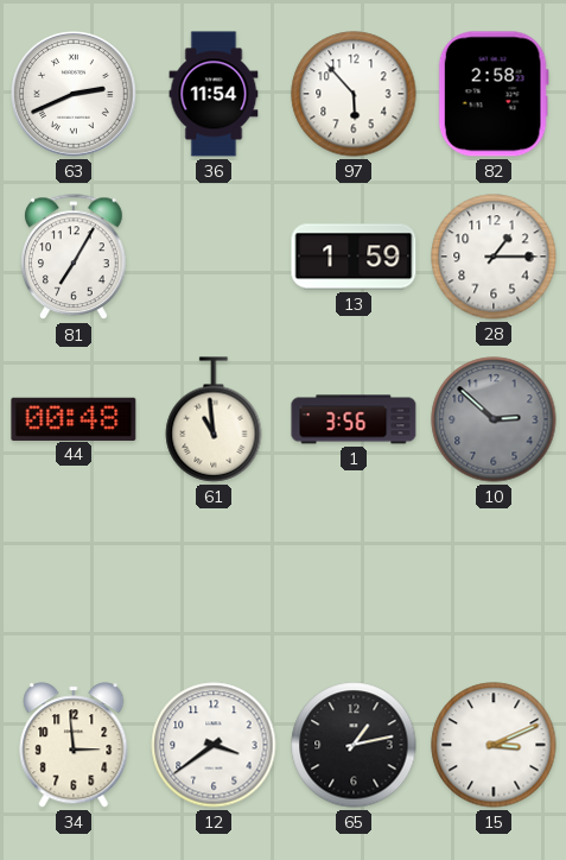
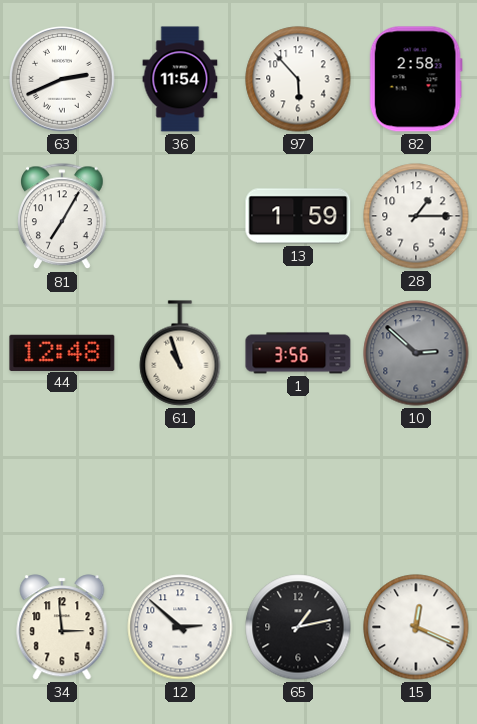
44: 00:48 -> 12:48
61: 10:59 -> 10:57
12: 3:39 -> 2:52
15: 3:11 -> 12:19
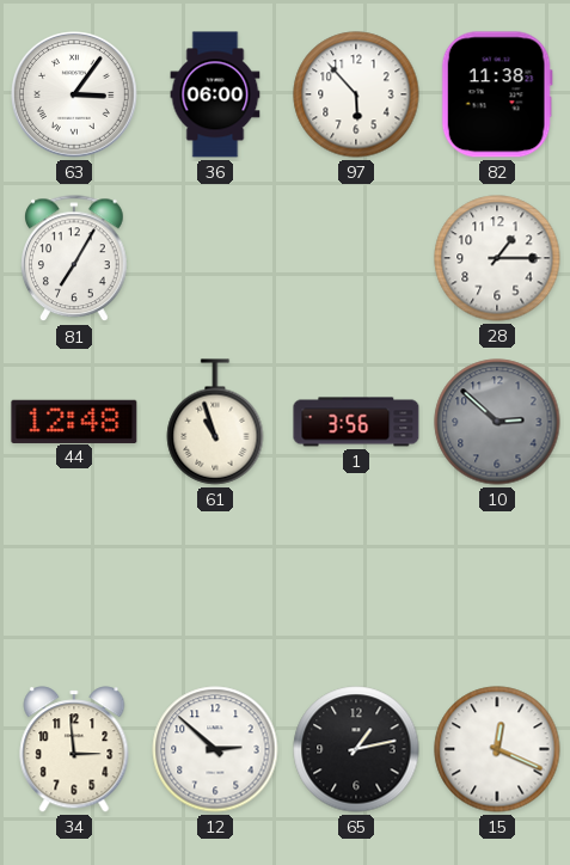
63: 2:41 -> 3:06
36: 11:54 -> 06:00
82: 2:58 -> 11:38
13: 1:59 -> none
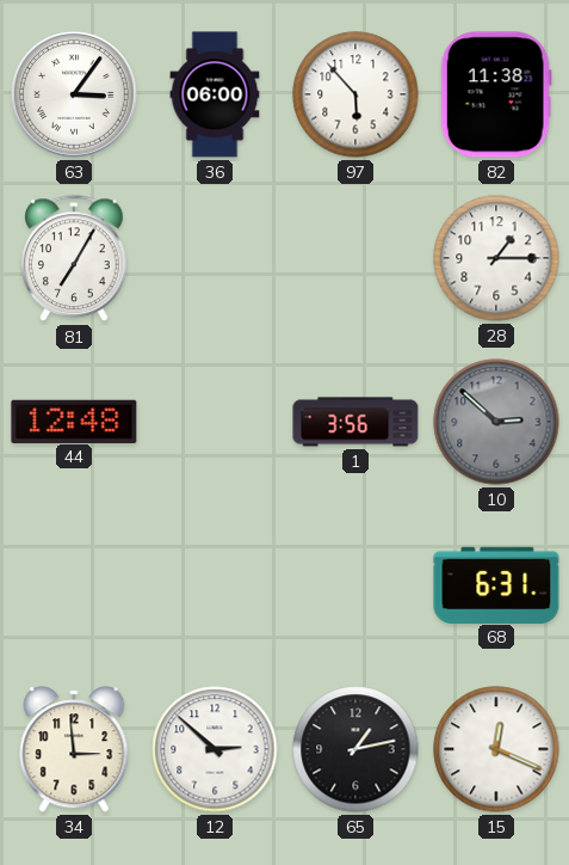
61: 10:57 -> none
68: none -> 6:31
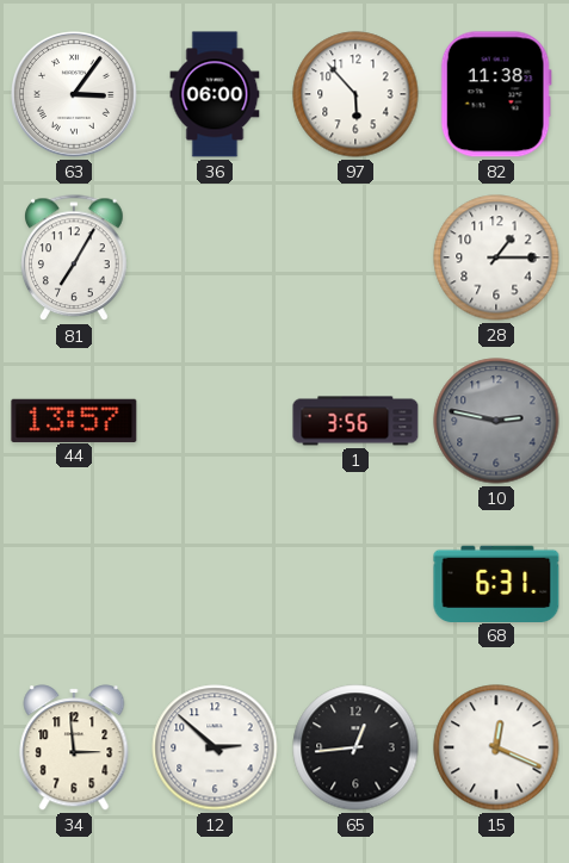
44: 12:48 -> 13:57
10: 2:52 -> 2:47
65: 1:13 -> 12:44
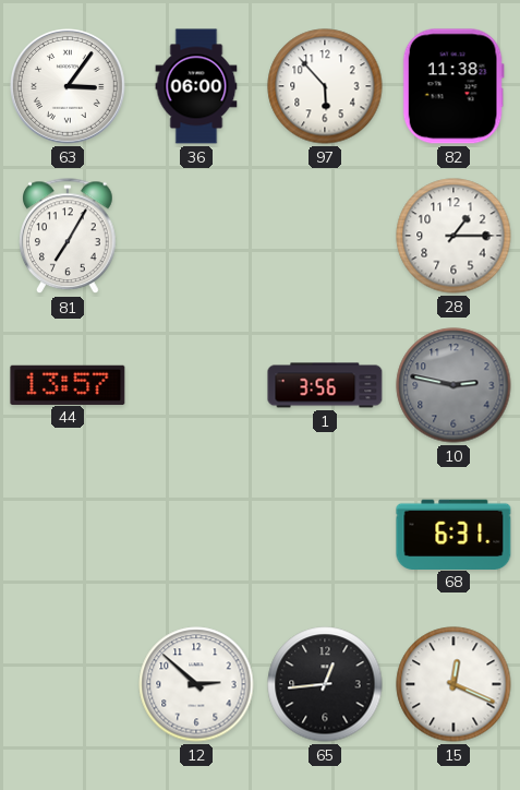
34: 2:59 -> none
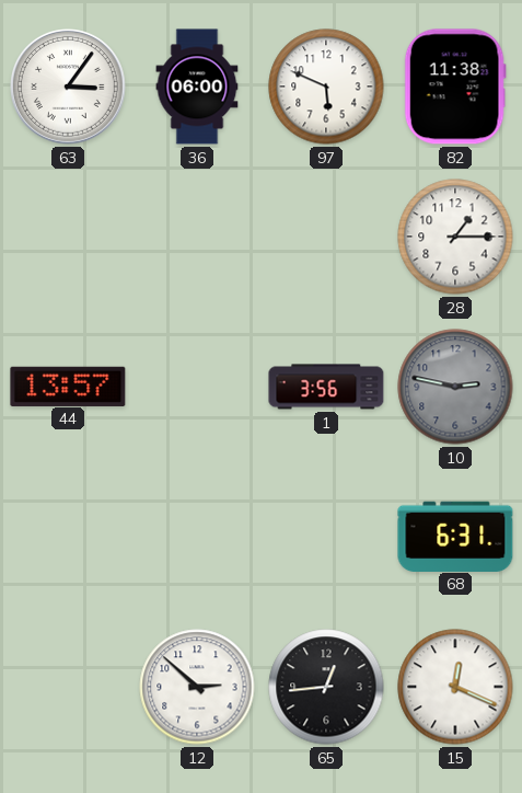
97: 5:53 -> 5:49
81: 7:05 -> none
